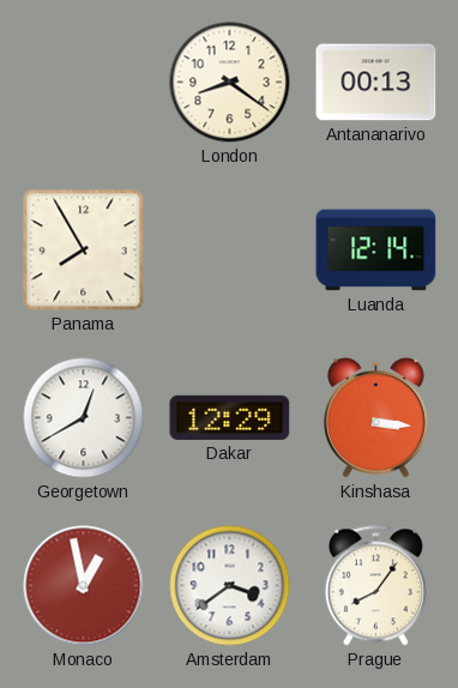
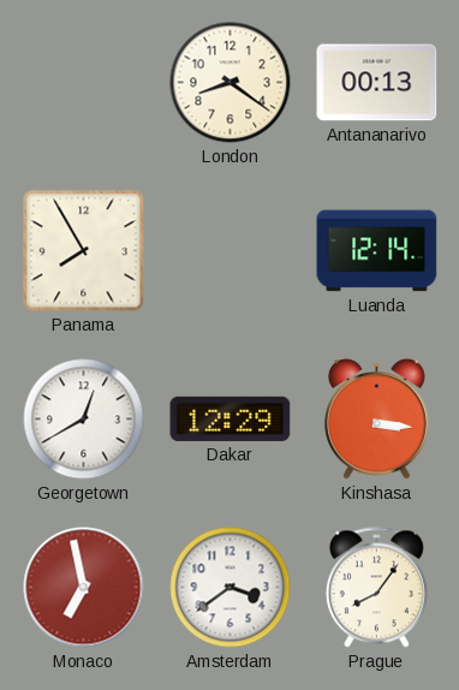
Monaco: 12:58 -> 6:58
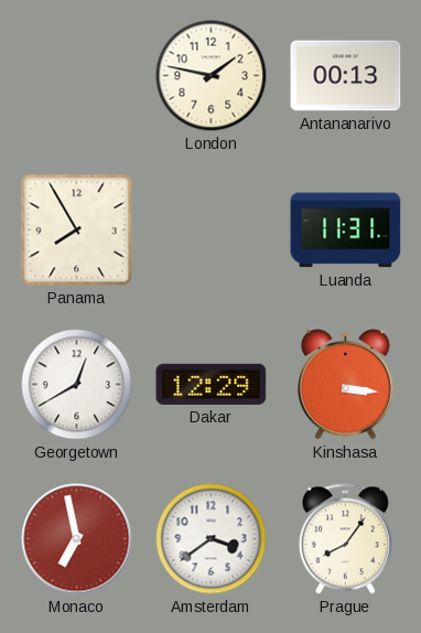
London: 8:21 -> 1:47
Luanda: 12:14 -> 11:31
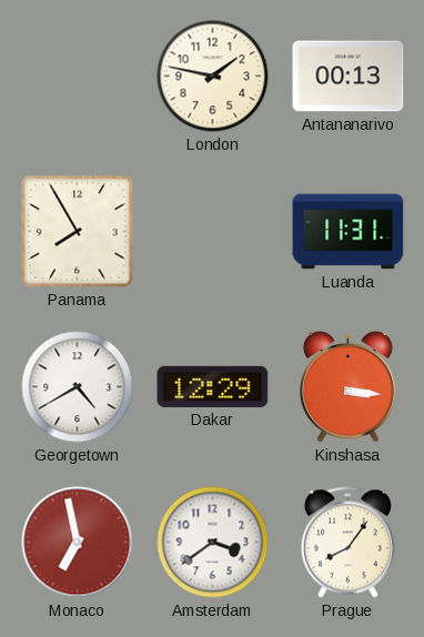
Georgetown: 12:40 -> 4:40
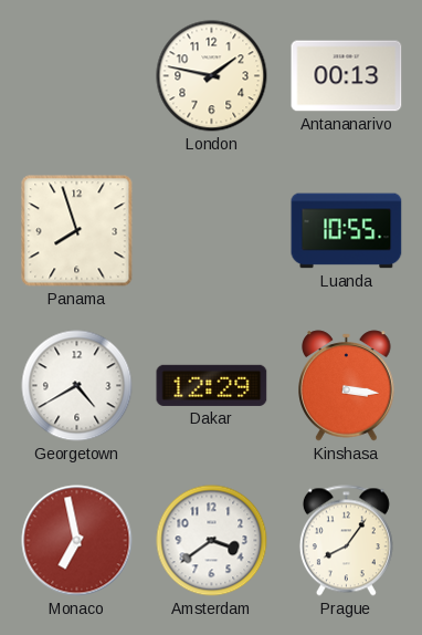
Panama: 7:55 -> 7:57
Luanda: 11:31 -> 10:55
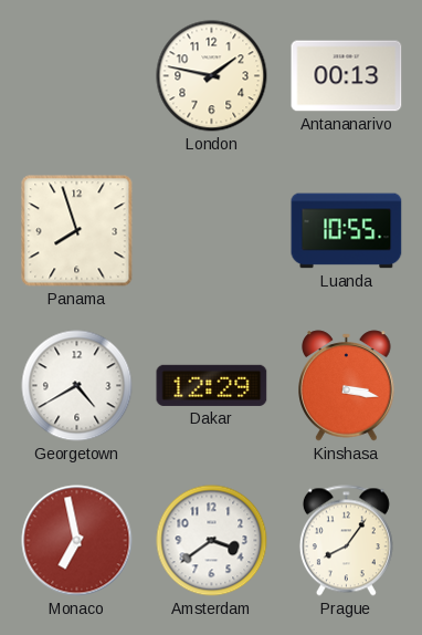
Kinshasa: 3:16 -> 3:17
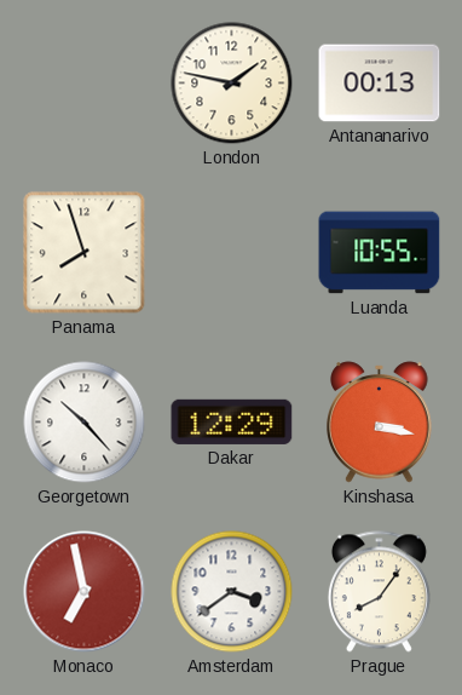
Georgetown: 4:40 -> 10:23
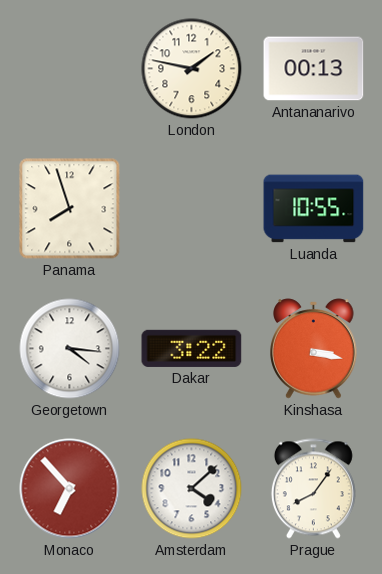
Georgetown: 10:23 -> 4:16
Dakar: 12:29 -> 3:22
Monaco: 6:58 -> 6:53
Amsterdam: 3:39 -> 4:08
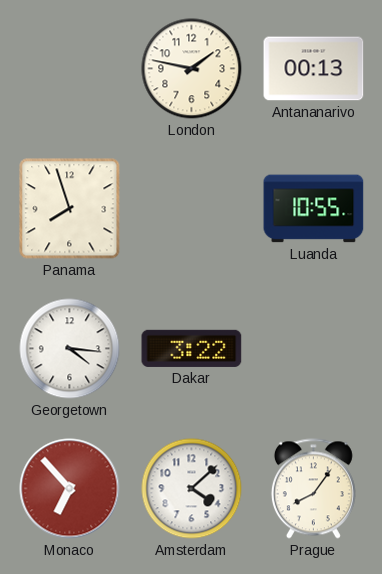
Kinshasa: 3:17 -> none
